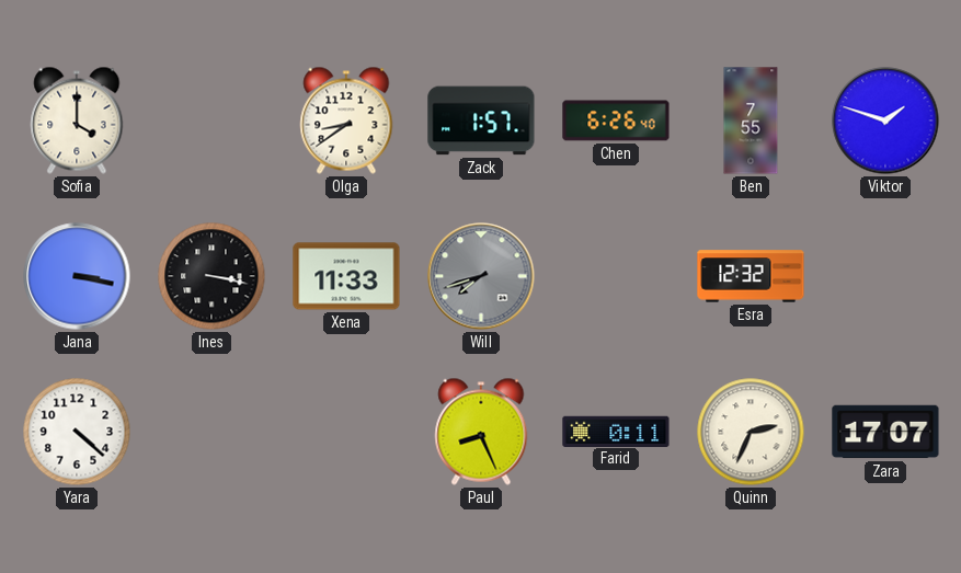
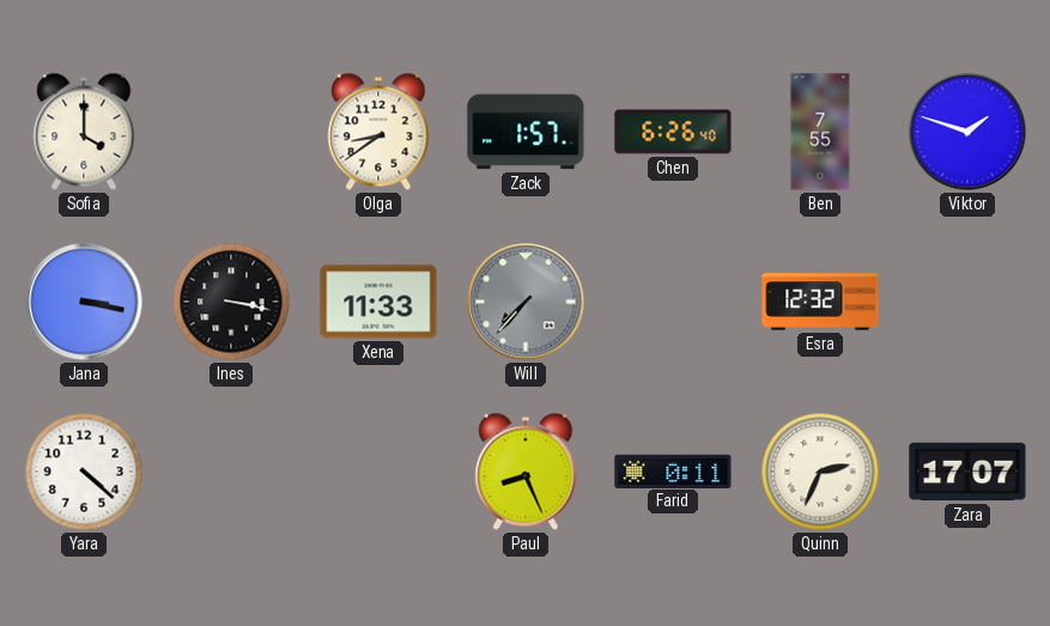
Will: 7:42 -> 7:37
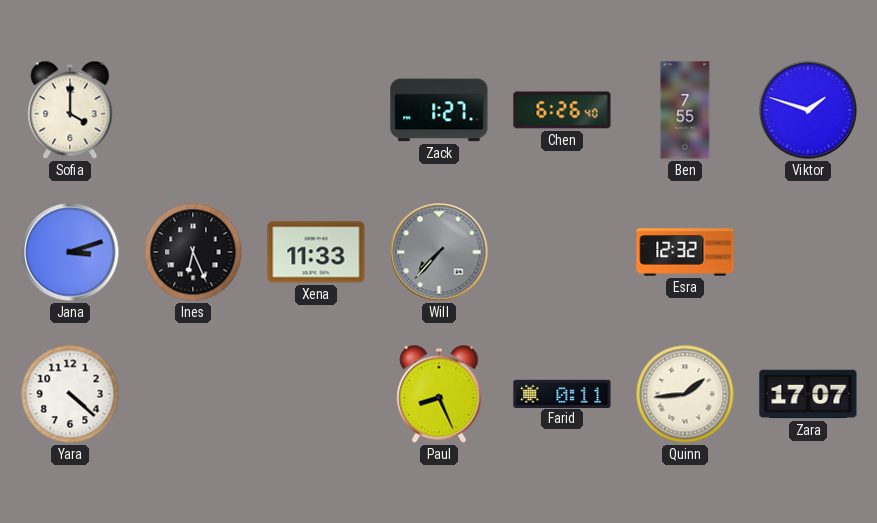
Olga: 8:39 -> none
Zack: 1:57 -> 1:27
Jana: 3:17 -> 3:12
Ines: 3:17 -> 6:26
Quinn: 2:34 -> 1:44
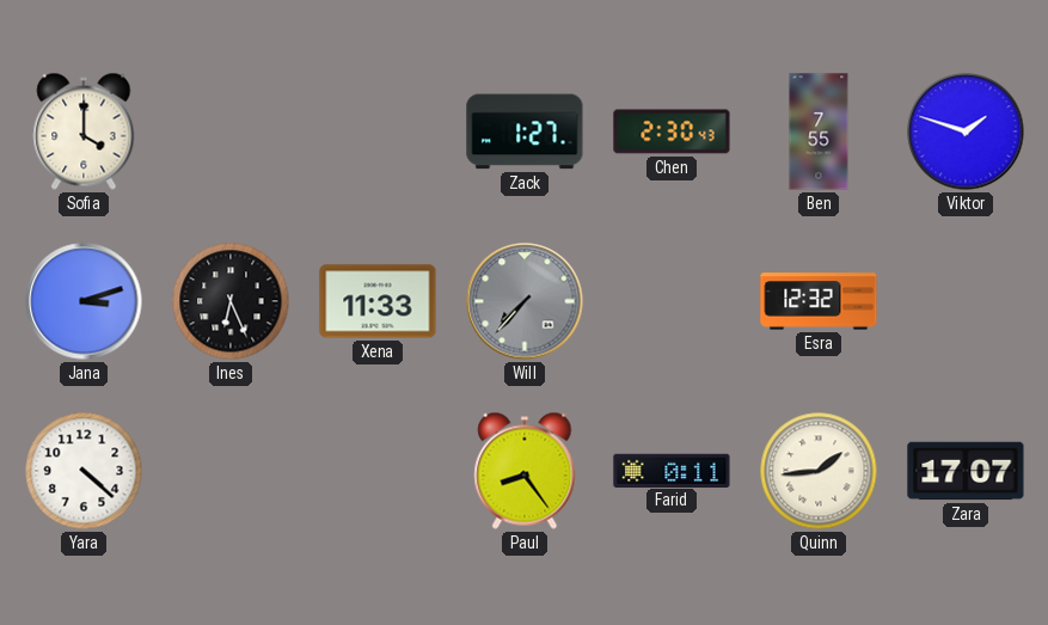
Chen: 6:26 -> 2:30
Paul: 8:26 -> 8:24
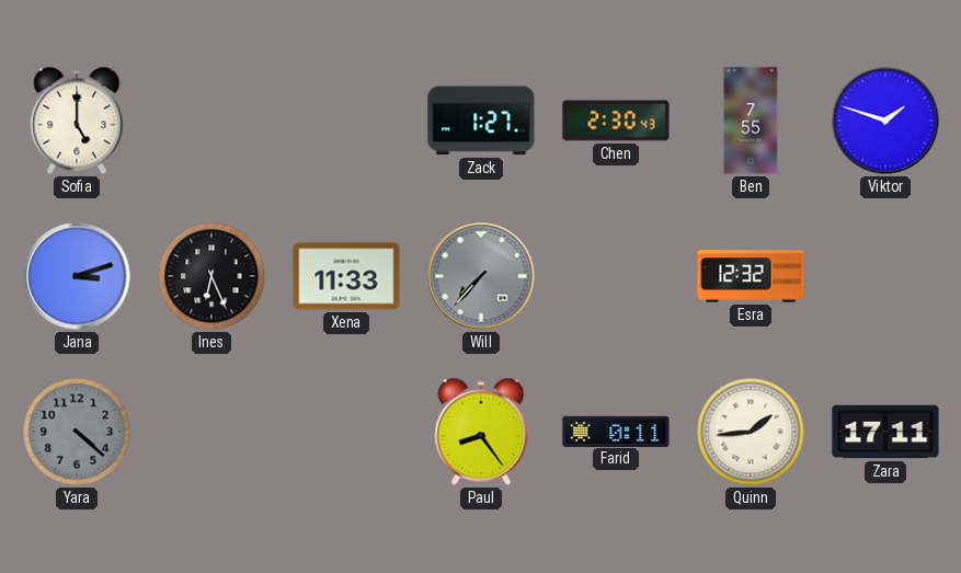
Sofia: 4:00 -> 5:00
Yara dial: white -> grey
Zara: 17:07 -> 17:11
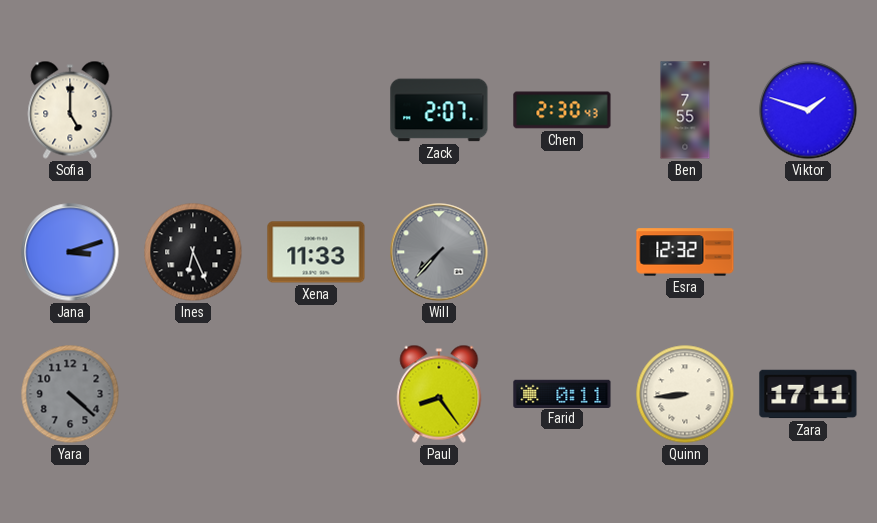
Zack: 1:27 -> 2:07
Quinn: 1:44 -> 8:44
